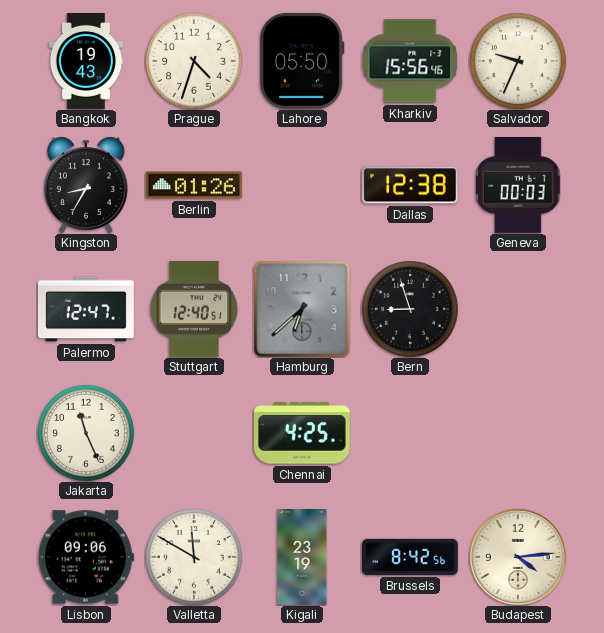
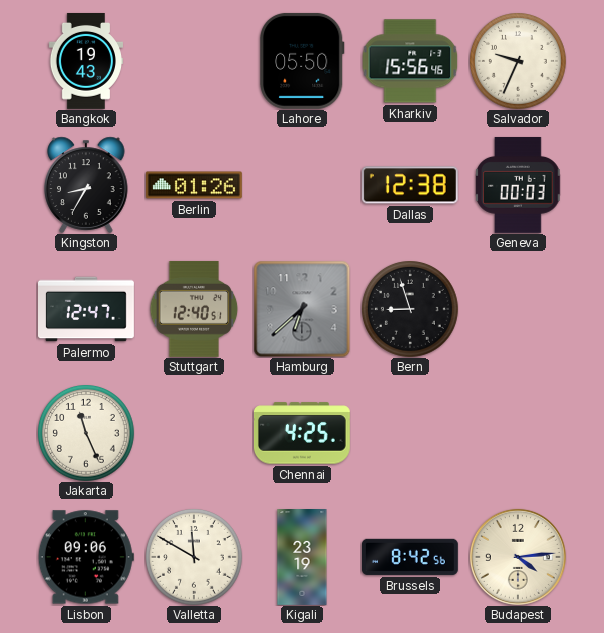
Prague: 4:33 -> none
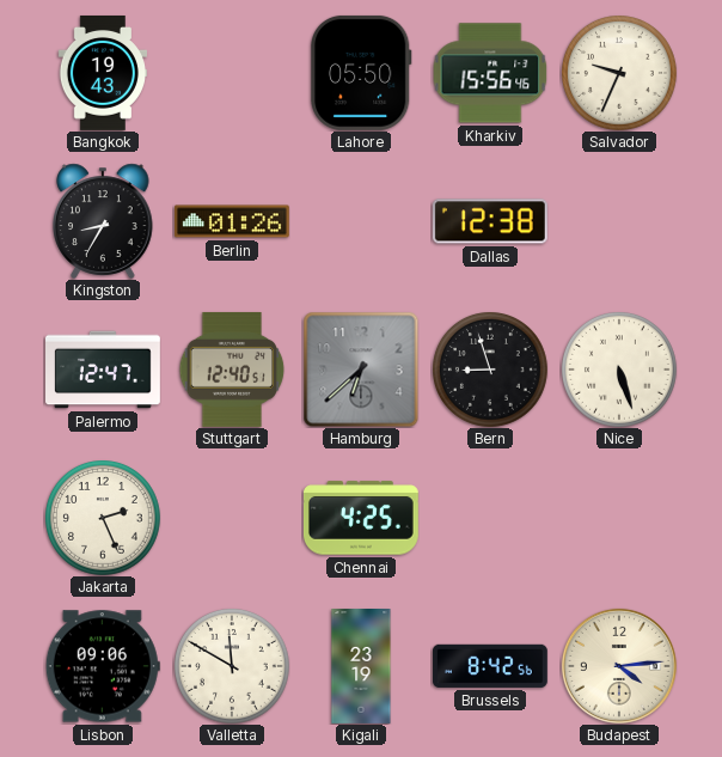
Geneva: 00:03 -> none
Nice: none -> 5:27
Jakarta: 11:26 -> 2:26
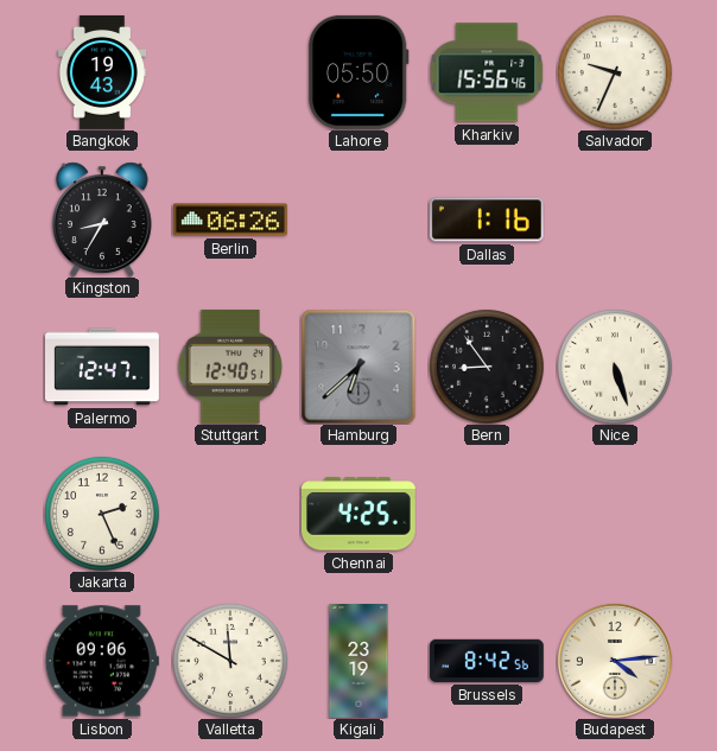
Berlin: 01:26 -> 06:26
Dallas: 12:38 -> 1:16
Bern: 8:57 -> 8:54
